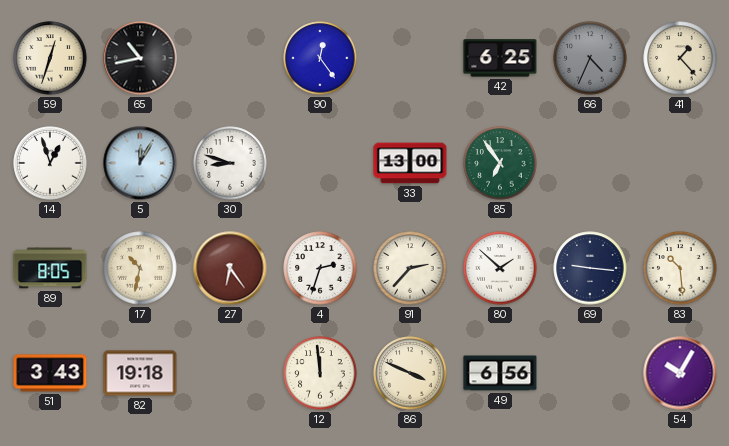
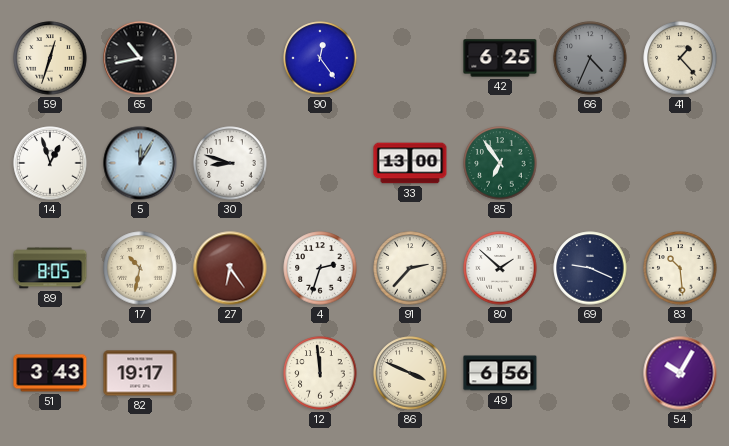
69: 9:16 -> 9:19
82: 19:18 -> 19:17
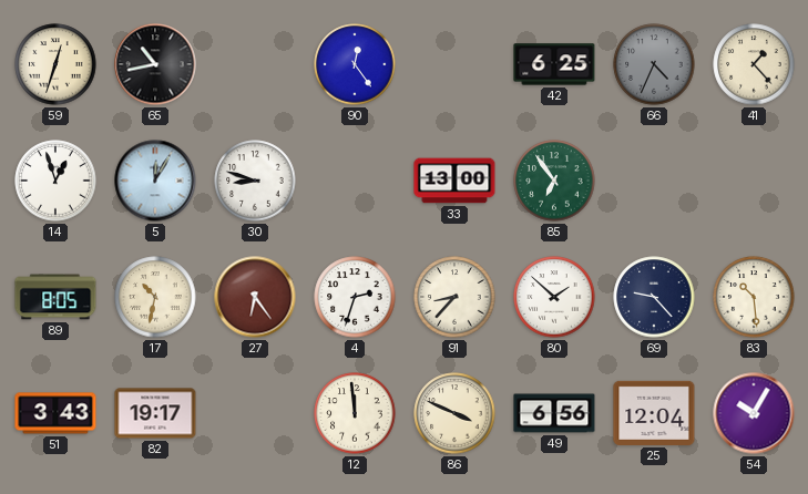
91: 2:37 -> 8:37
69: 9:19 -> 9:23
25: none -> 12:04
